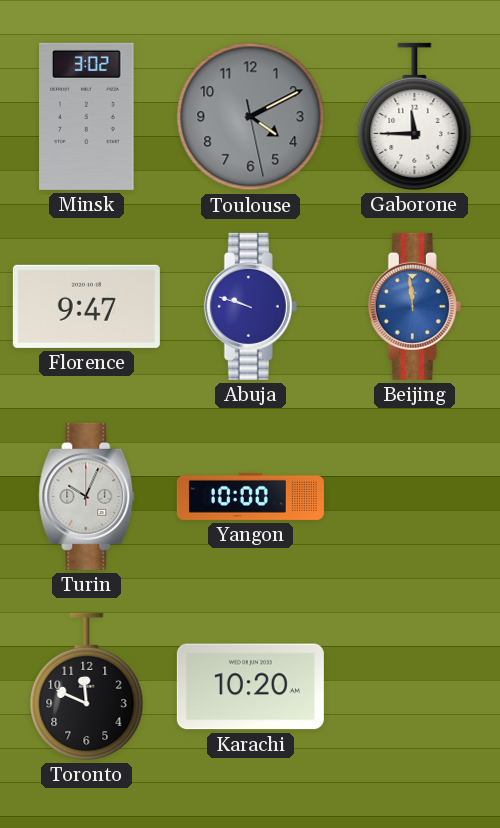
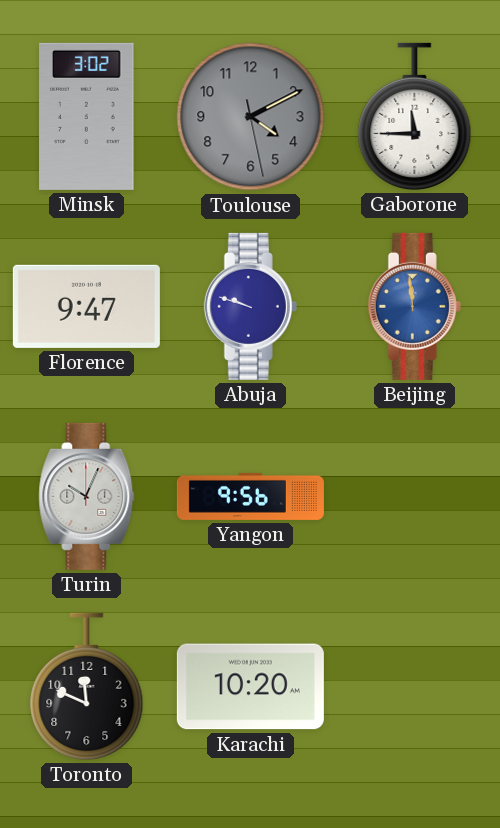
Yangon: 10:00 -> 9:56
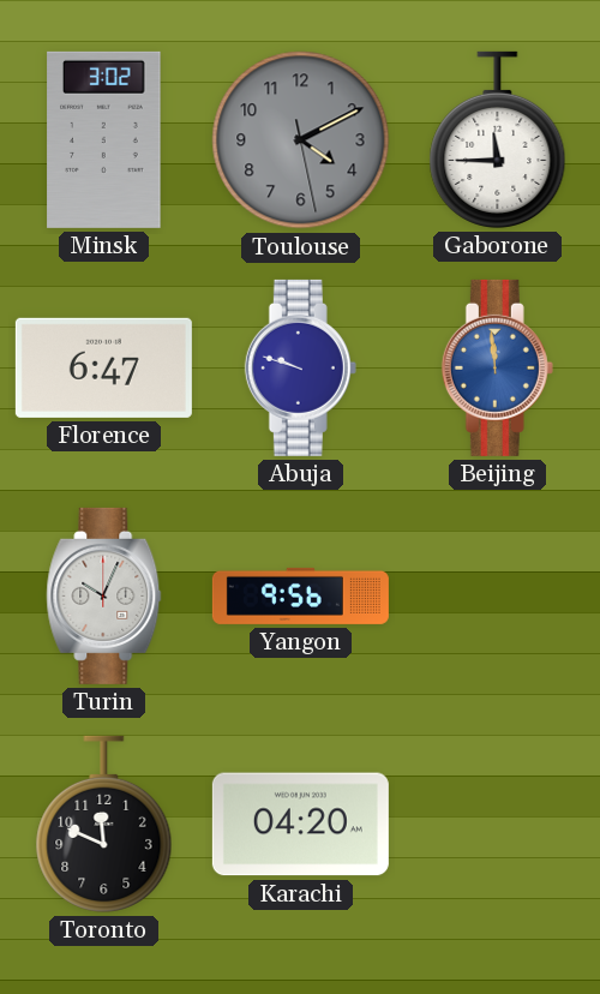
Florence: 9:47 -> 6:47
Karachi: 10:20 -> 04:20
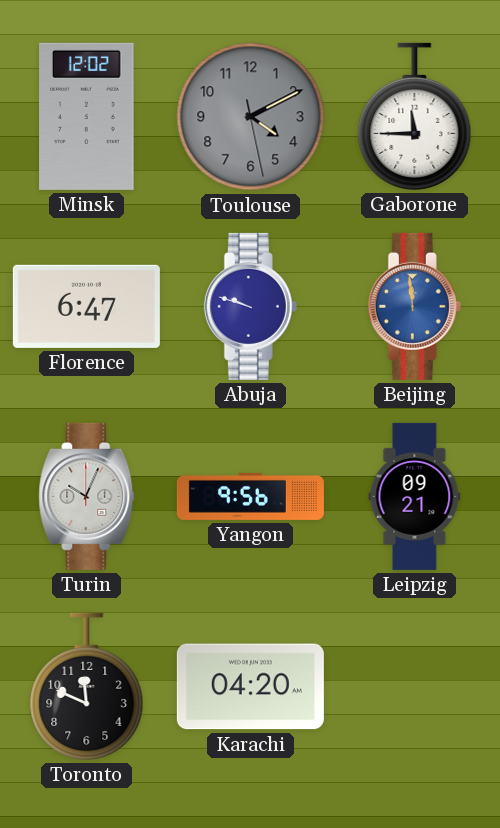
Minsk: 3:02 -> 12:02
Leipzig: none -> 09:21
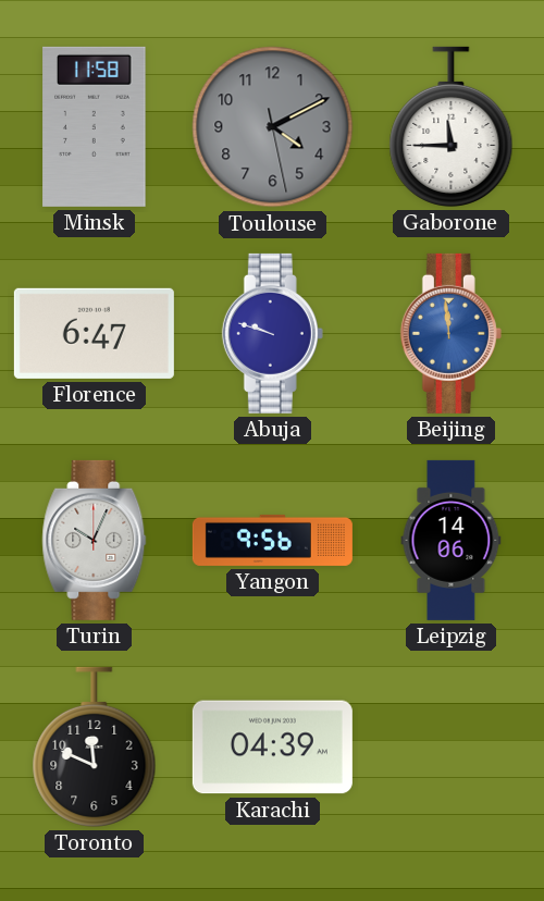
Minsk: 12:02 -> 11:58
Leipzig: 09:21 -> 14:06
Karachi: 04:20 -> 04:39
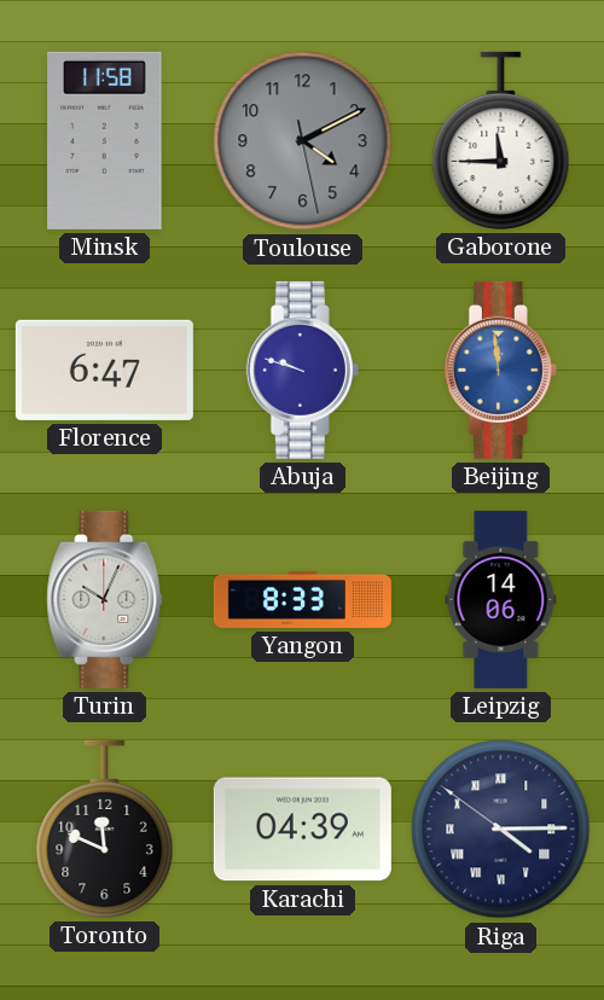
Yangon: 9:56 -> 8:33
Riga: none -> 4:14
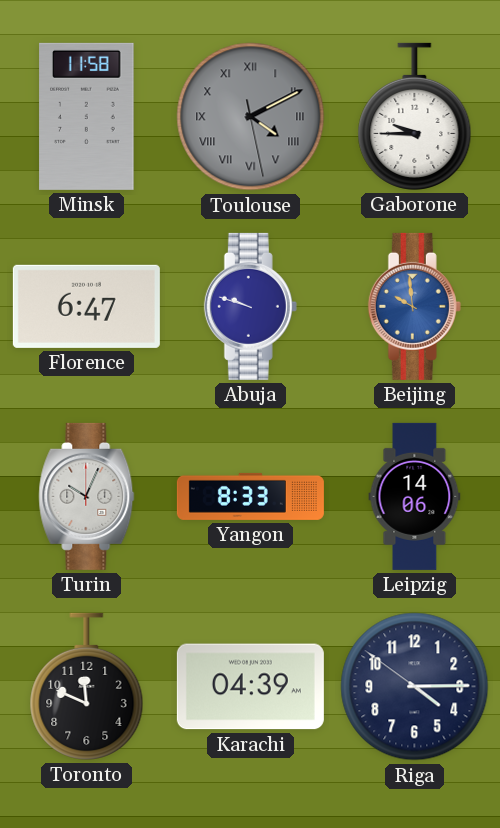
Toulouse numerals: Arabic -> Roman
Gaborone: 11:45 -> 9:45
Beijing: 11:59 -> 9:59
Riga numerals: Roman -> Arabic
